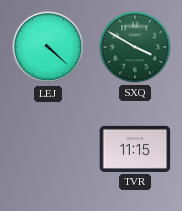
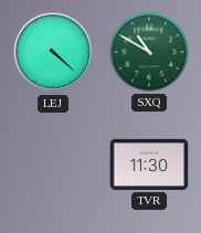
SXQ: 3:50 -> 10:50
TVR: 11:15 -> 11:30
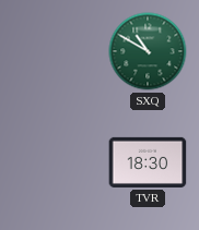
LEJ: 4:22 -> none
TVR: 11:30 -> 18:30
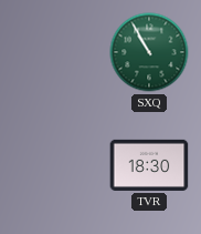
SXQ: 10:50 -> 10:55
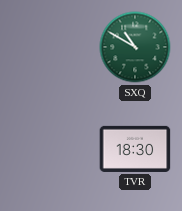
SXQ: 10:55 -> 10:50
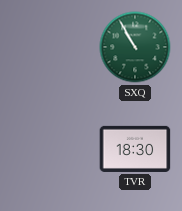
SXQ: 10:50 -> 10:55
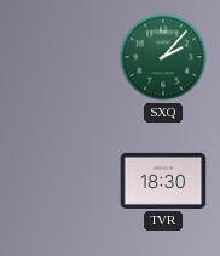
SXQ: 10:55 -> 2:07
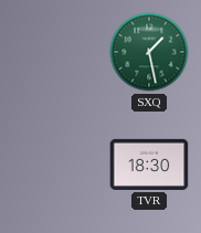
SXQ: 2:07 -> 1:28
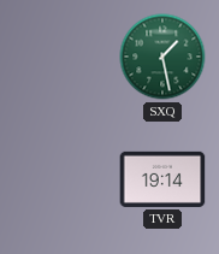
TVR: 18:30 -> 19:14
